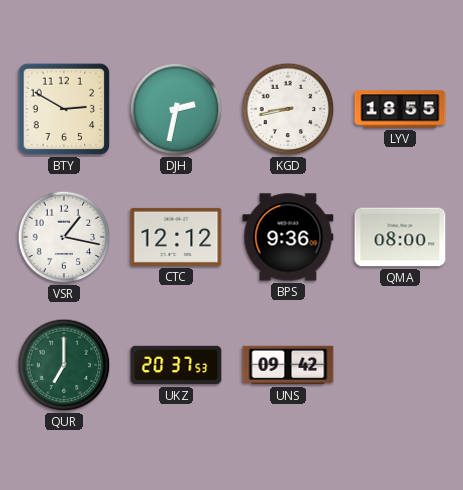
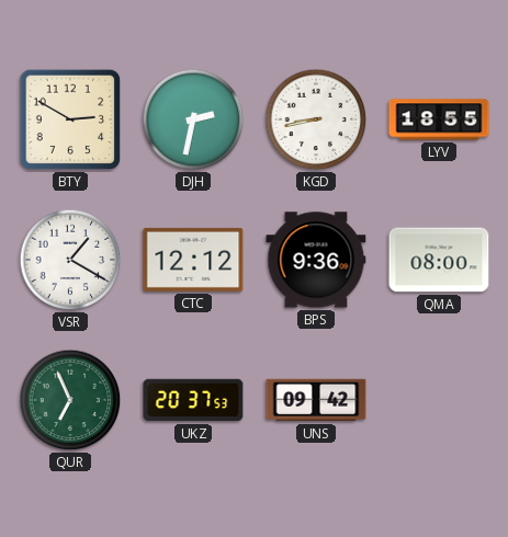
VSR: 1:17 -> 1:20
QUR: 7:00 -> 6:56
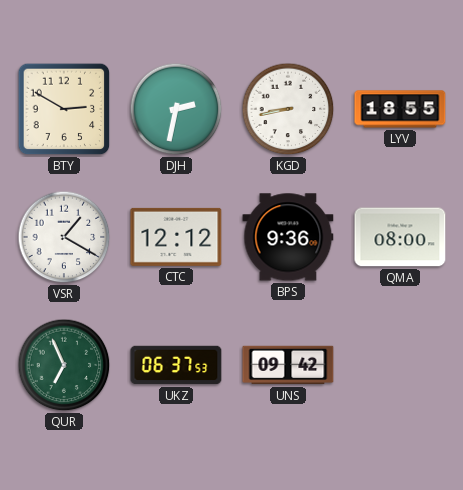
UKZ: 20:37 -> 06:37
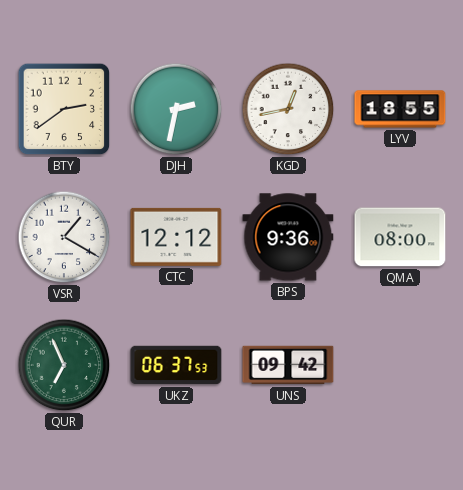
BTY: 2:50 -> 2:39
KGD: 8:43 -> 12:43
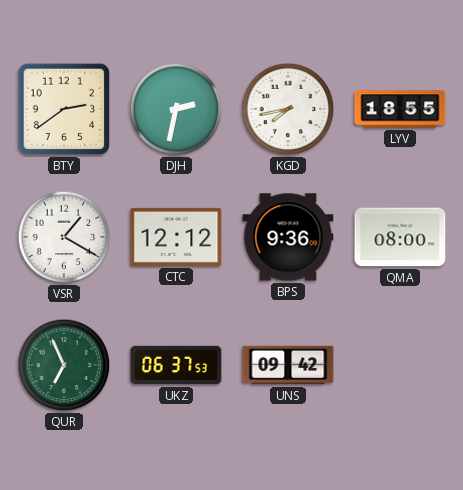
KGD: 12:43 -> 7:43
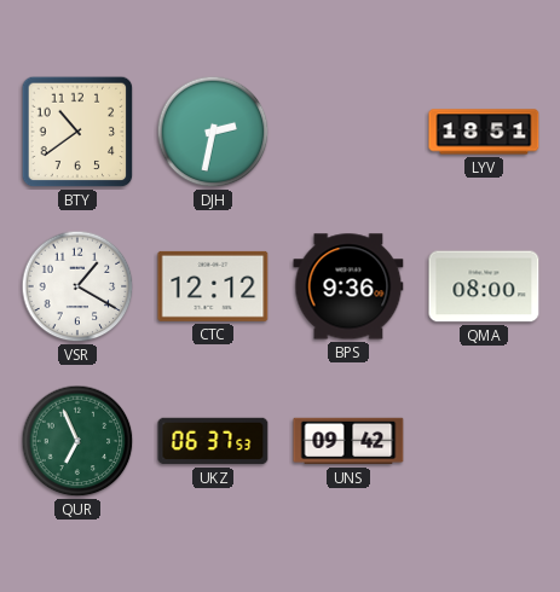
BTY: 2:39 -> 10:39
KGD: 7:43 -> none
LYV: 18:55 -> 18:51
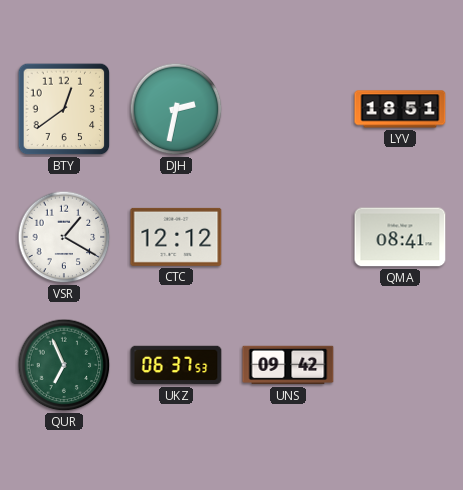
BTY: 10:39 -> 12:39
BPS: 9:36 -> none
QMA: 08:00 -> 08:41
